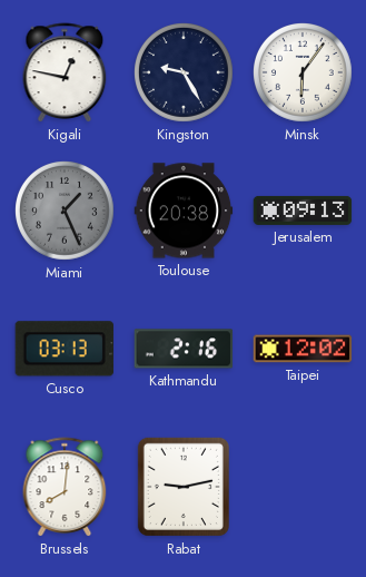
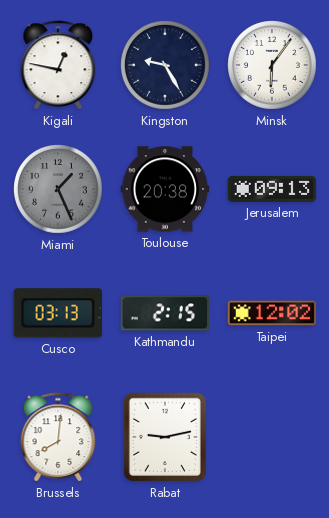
Kathmandu: 2:16 -> 2:15
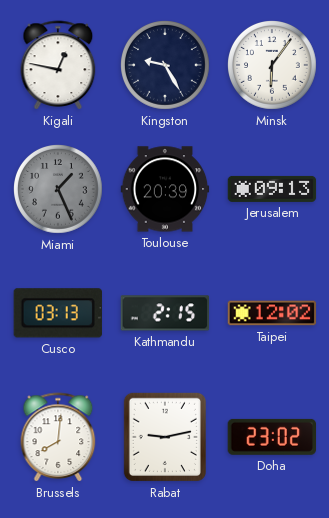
Toulouse: 20:38 -> 20:39
Doha: none -> 23:02
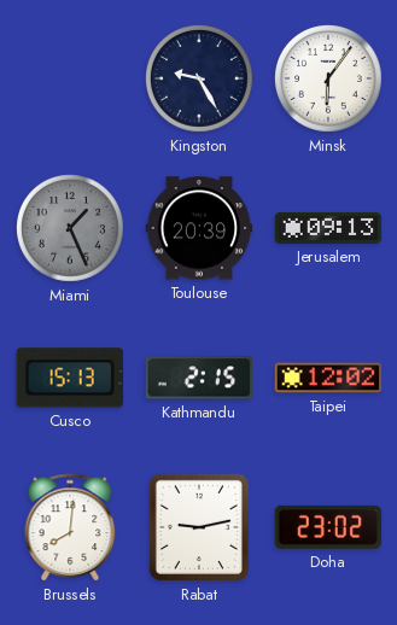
Kigali: 12:47 -> none
Cusco: 03:13 -> 15:13
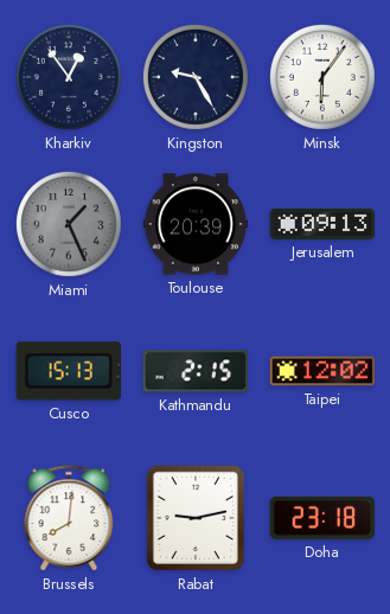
Kharkiv: none -> 12:54
Doha: 23:02 -> 23:18
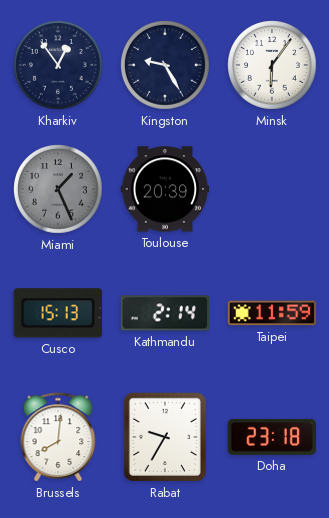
Jerusalem: 09:13 -> none
Kathmandu: 2:15 -> 2:14
Taipei: 12:02 -> 11:59
Rabat: 9:13 -> 9:35
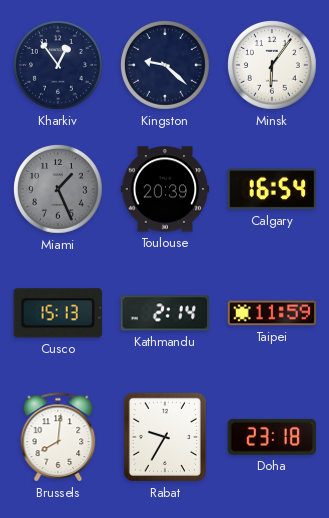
Kingston: 9:25 -> 9:22
Calgary: none -> 16:54
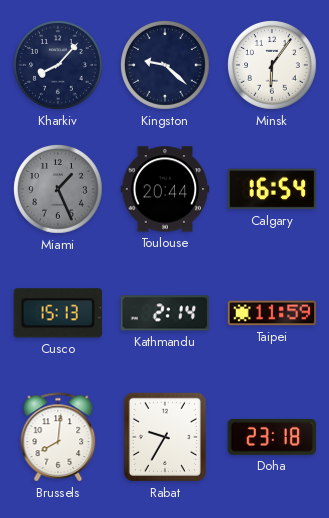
Kharkiv: 12:54 -> 8:07
Toulouse: 20:39 -> 20:44
